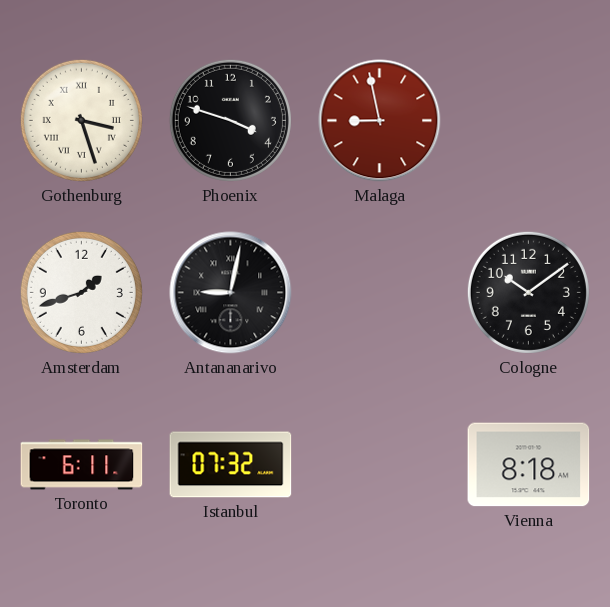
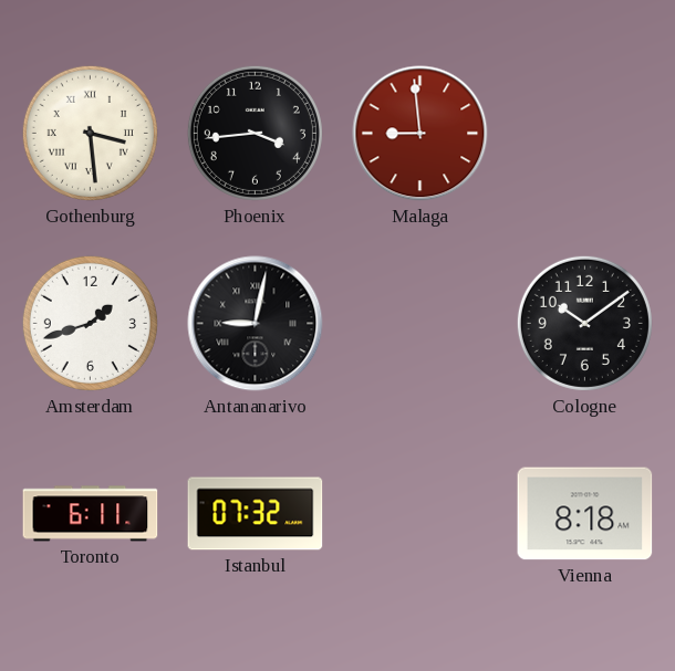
Gothenburg: 3:27 -> 3:29
Phoenix: 3:48 -> 3:44
Malaga: 8:58 -> 8:59
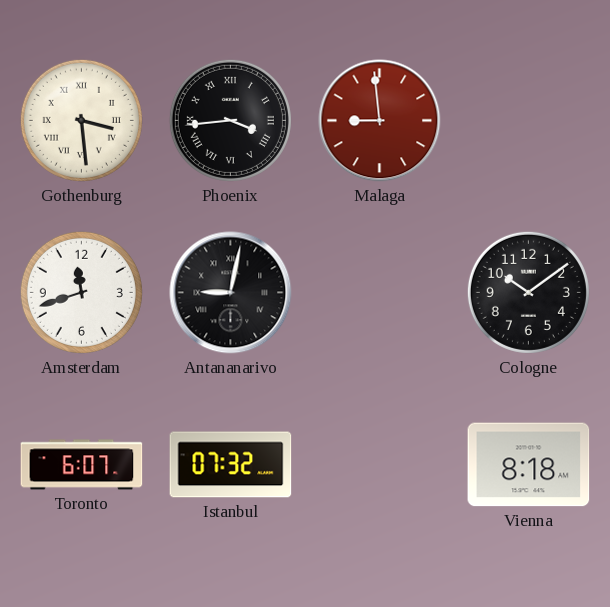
Phoenix numerals: Arabic -> Roman
Amsterdam: 1:42 -> 11:42
Toronto: 6:11 -> 6:07
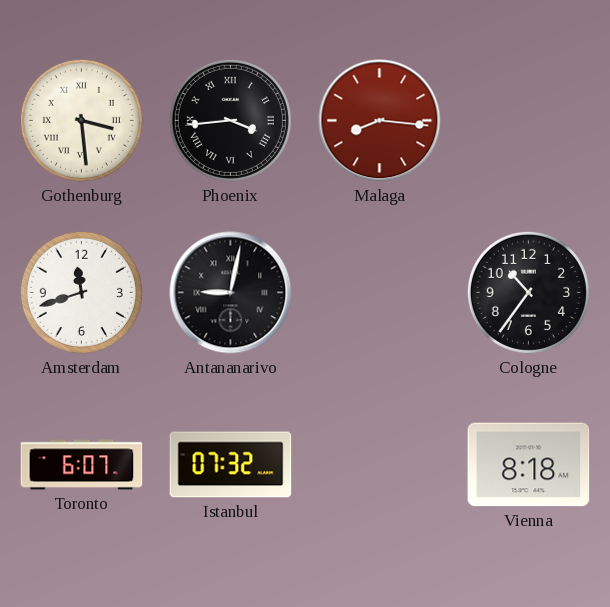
Malaga: 8:59 -> 8:16
Cologne: 10:09 -> 10:36
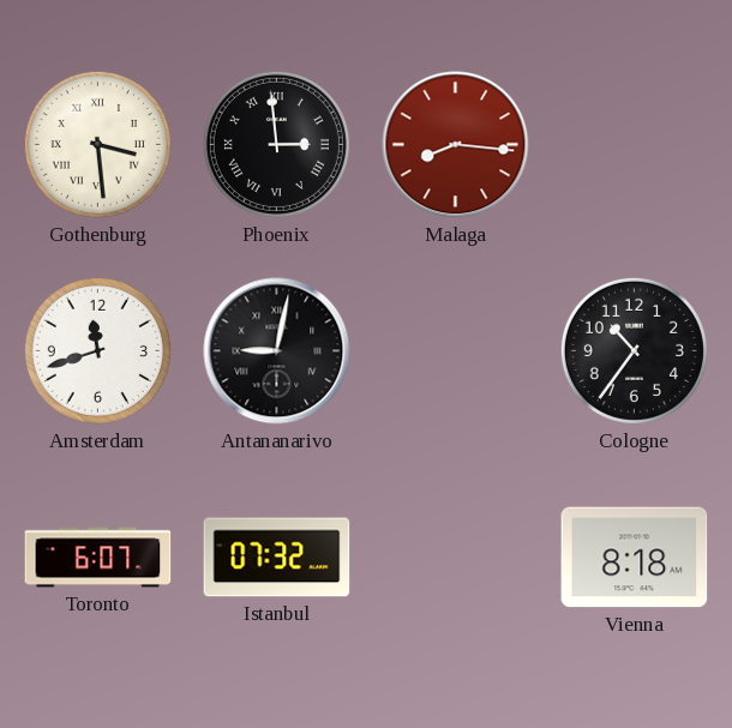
Phoenix: 3:44 -> 2:59
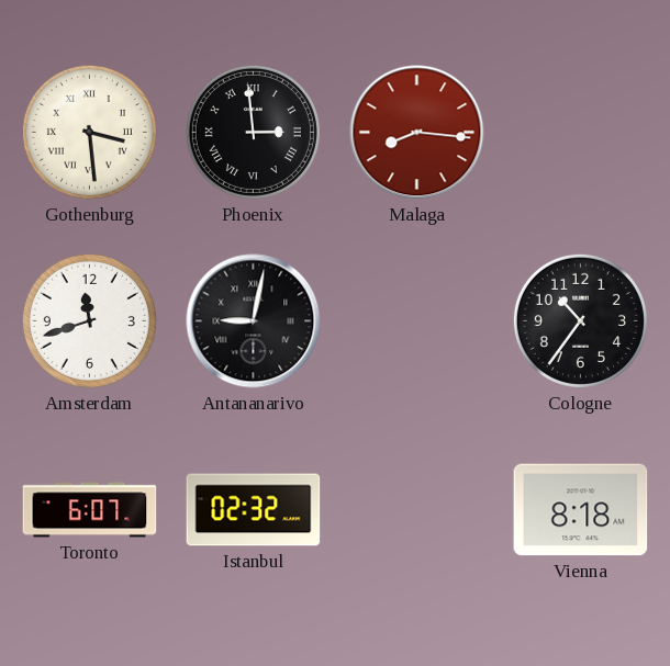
Istanbul: 07:32 -> 02:32
